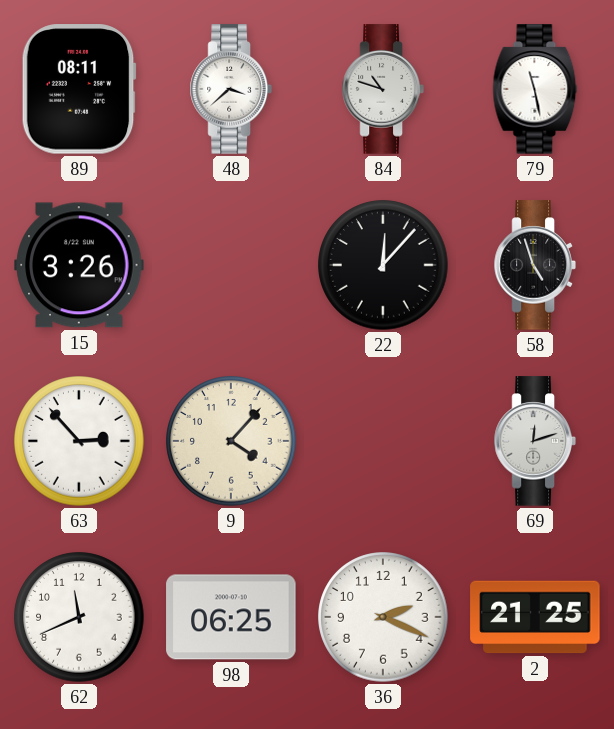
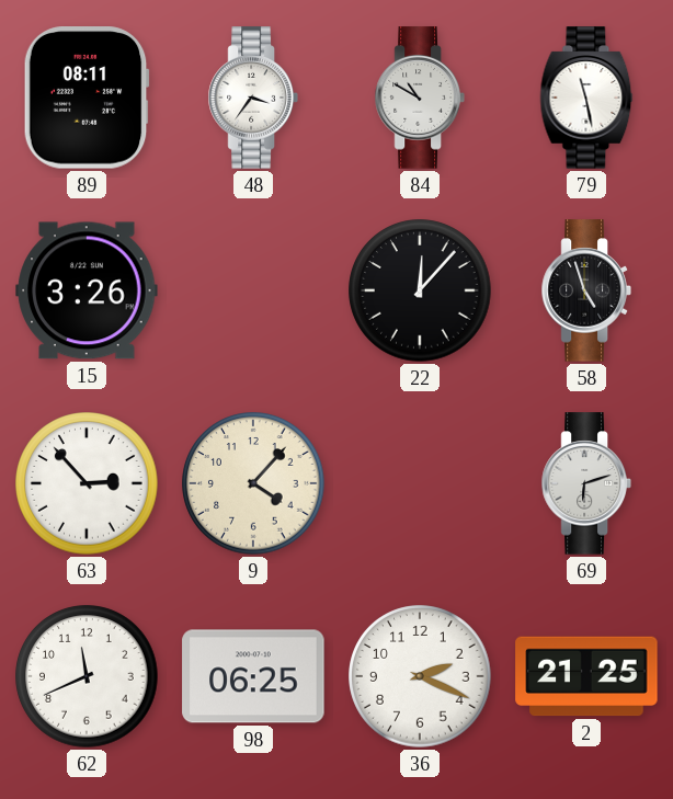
48: 3:38 -> 3:36
84: 10:48 -> 10:50
69: 12:12 -> 6:12
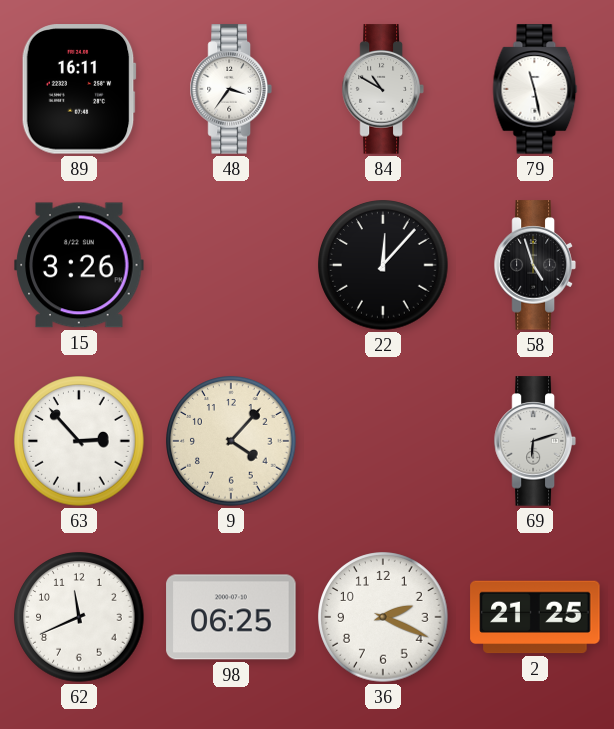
89: 08:11 -> 16:11
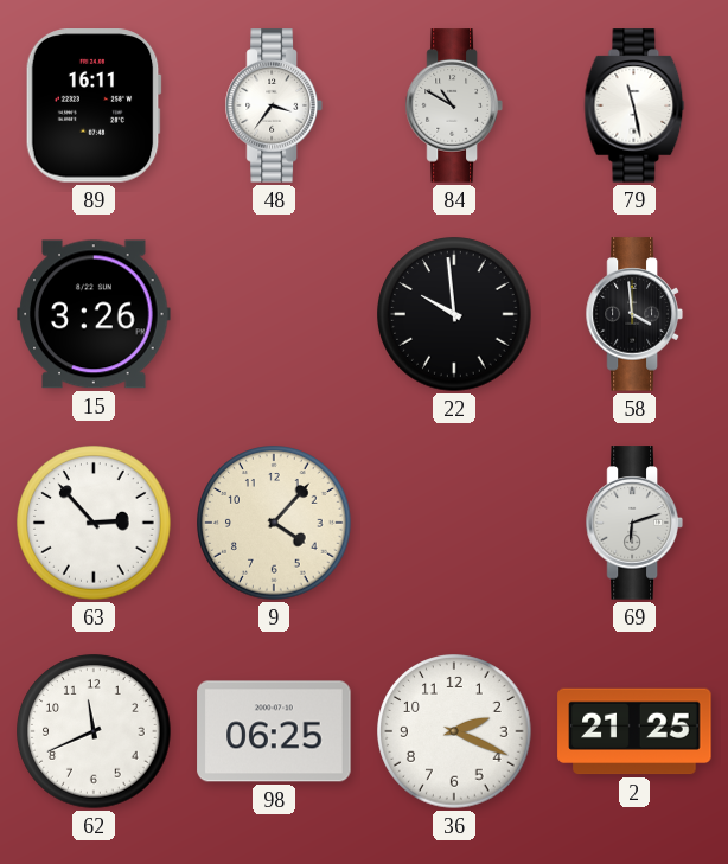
22: 12:07 -> 9:59
58: 4:57 -> 3:59
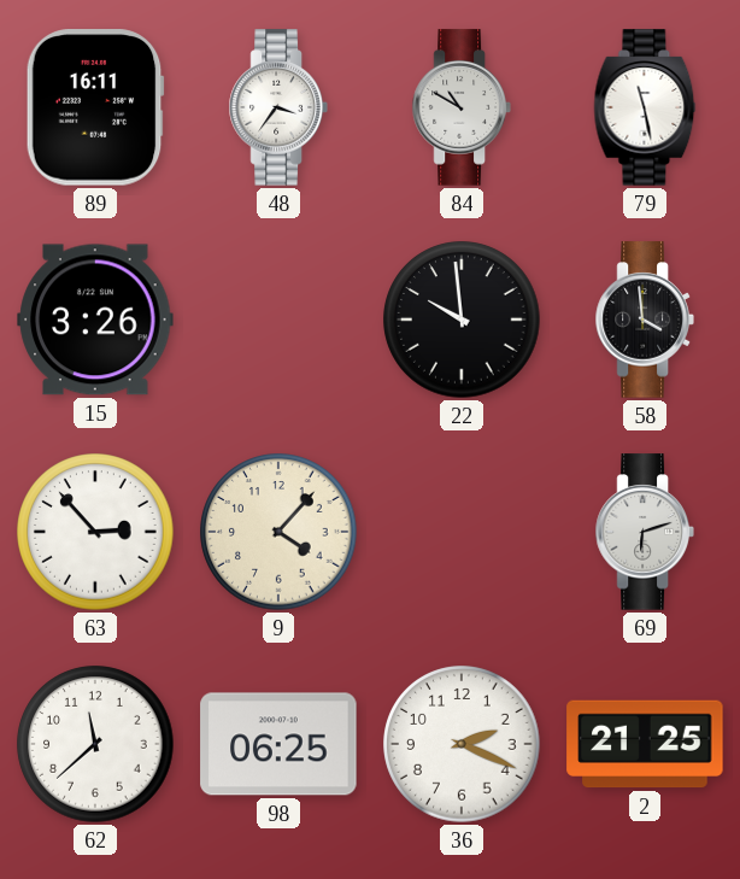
62: 11:41 -> 11:38
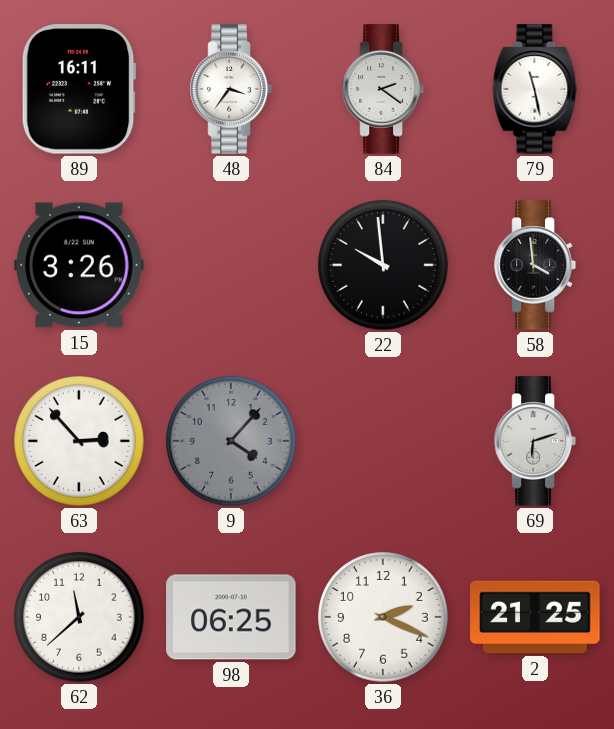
84: 10:50 -> 2:21
9 dial: cream -> grey
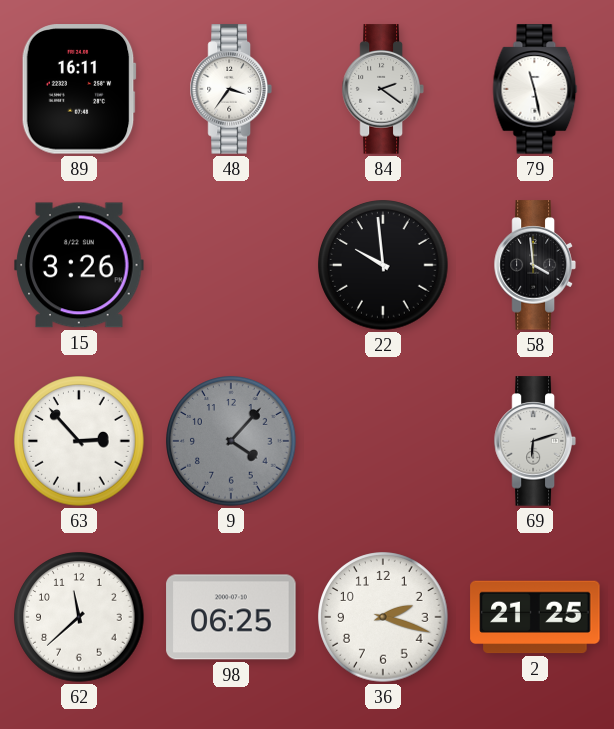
36: 2:19 -> 2:18
